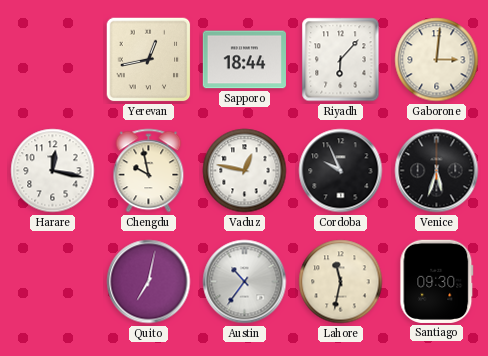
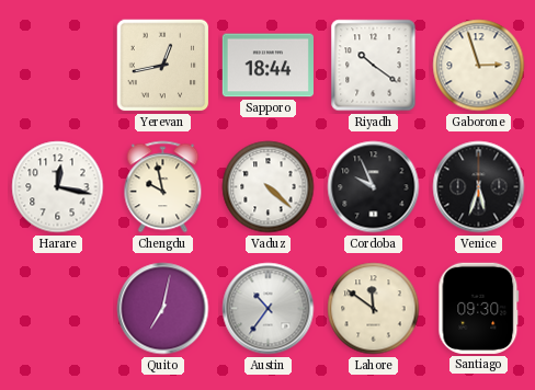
Riyadh: 6:07 -> 10:21
Gaborone: 3:01 -> 2:57
Vaduz: 12:47 -> 4:22
Lahore: 11:32 -> 11:51
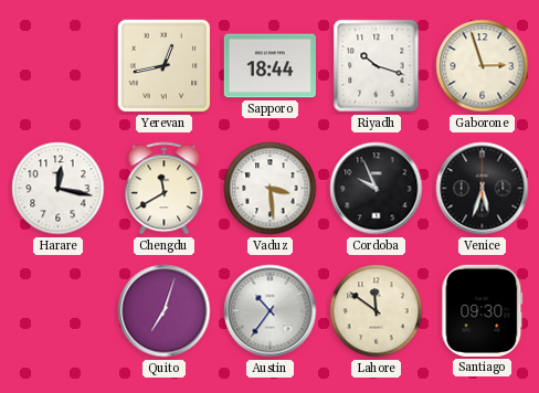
Riyadh: 10:21 -> 10:18
Chengdu: 9:58 -> 11:40
Vaduz: 4:22 -> 3:29
Quito: 7:02 -> 7:03
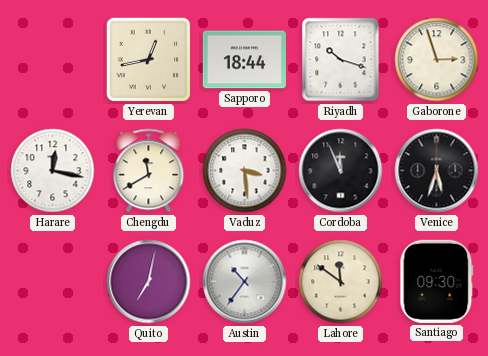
Cordoba: 9:56 -> 11:56
Quito: 7:03 -> 7:02
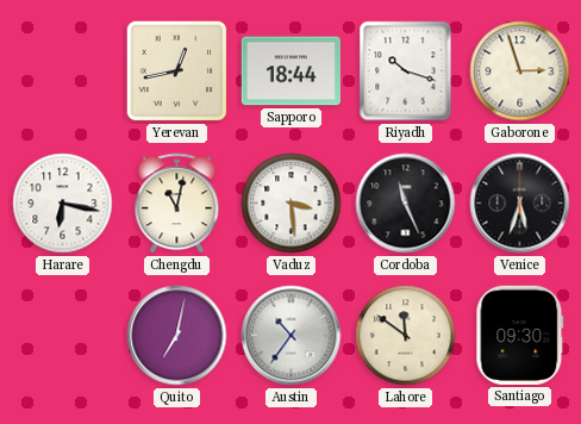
Harare: 12:17 -> 6:17
Chengdu: 11:40 -> 11:02
Cordoba: 11:56 -> 11:26
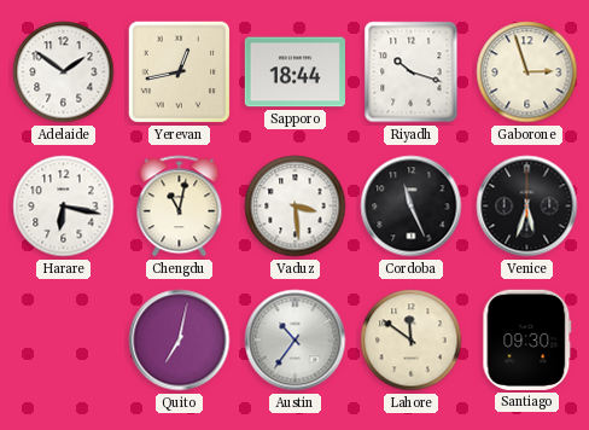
Adelaide: none -> 1:51
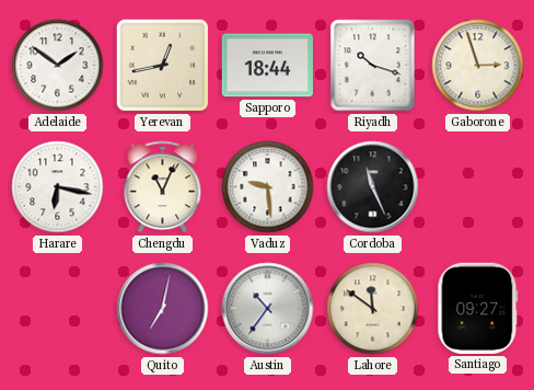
Chengdu: 11:02 -> 11:04
Vaduz: 3:29 -> 9:29
Venice: 5:33 -> none
Santiago: 09:30 -> 09:27
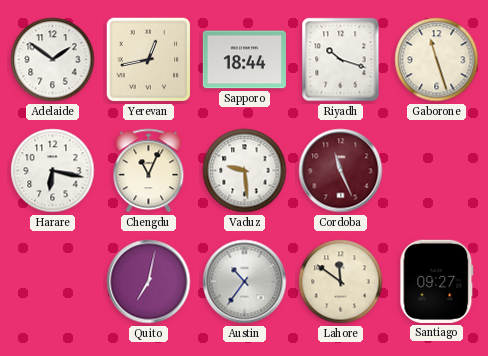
Gaborone: 2:57 -> 11:27
Cordoba dial: black -> burgundy
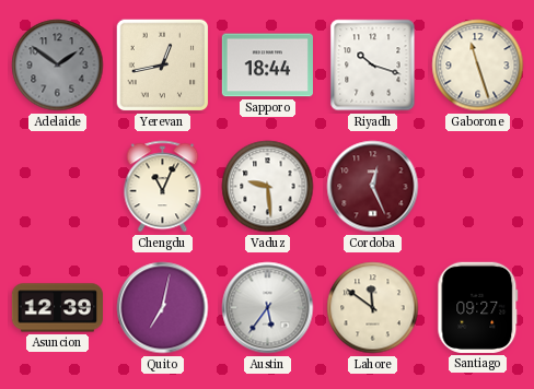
Adelaide dial: white -> grey
Harare: 6:17 -> none
Cordoba: 11:26 -> 12:26
Asuncion: none -> 12:39
Austin: 10:36 -> 5:36
